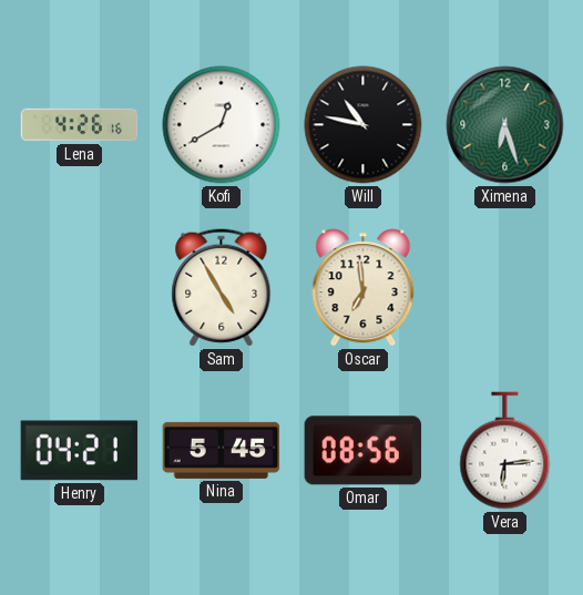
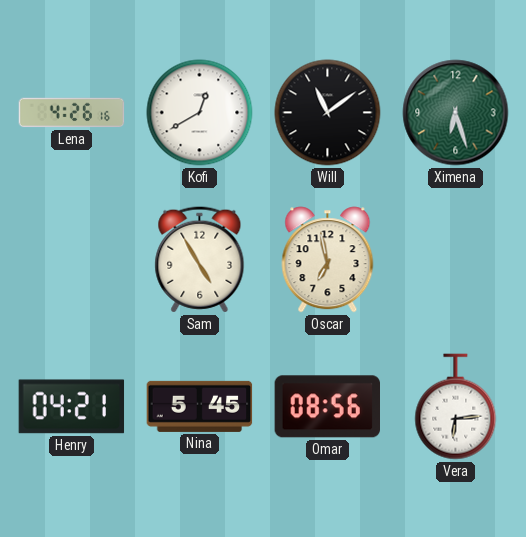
Will: 10:47 -> 11:09
Oscar: 6:59 -> 6:58
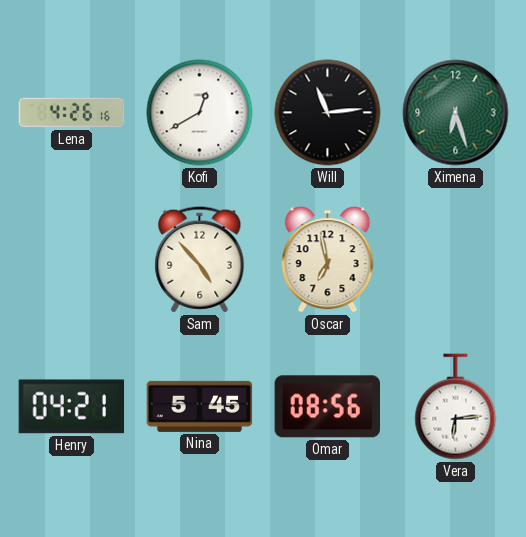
Will: 11:09 -> 11:14
Sam: 4:55 -> 4:53
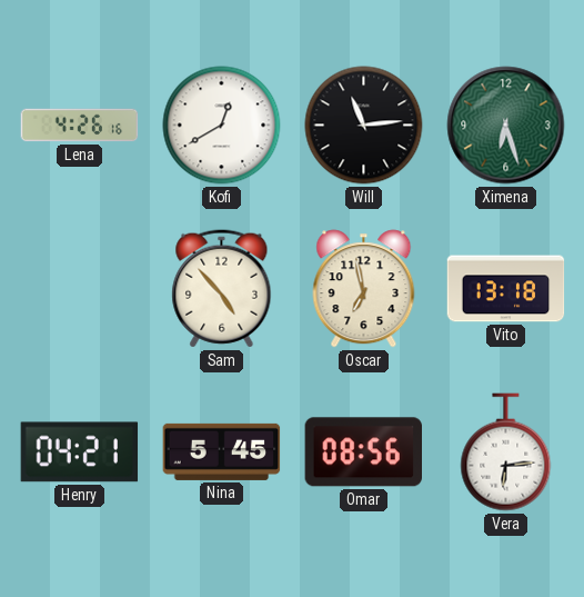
Vito: none -> 13:18
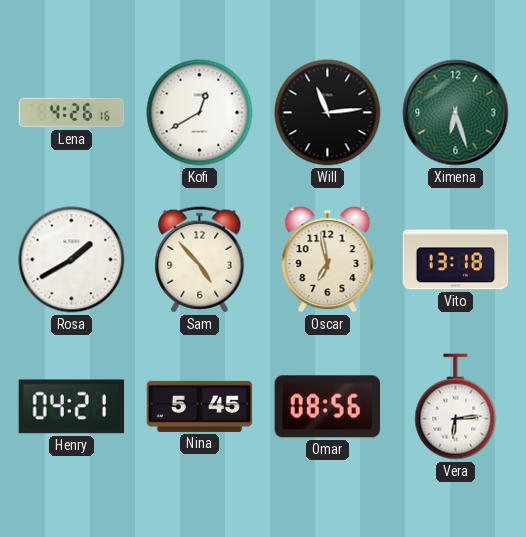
Rosa: none -> 1:40
